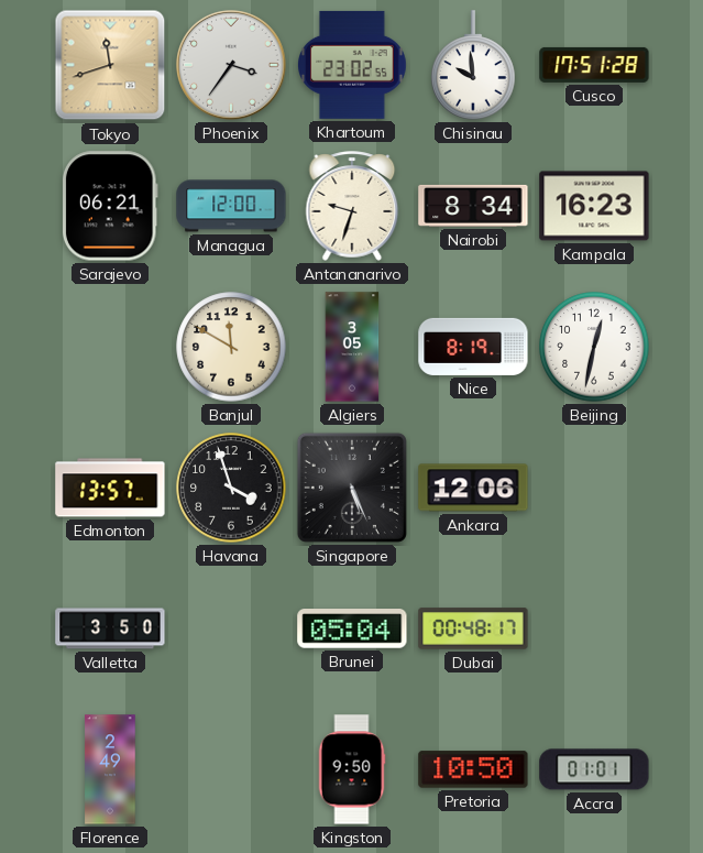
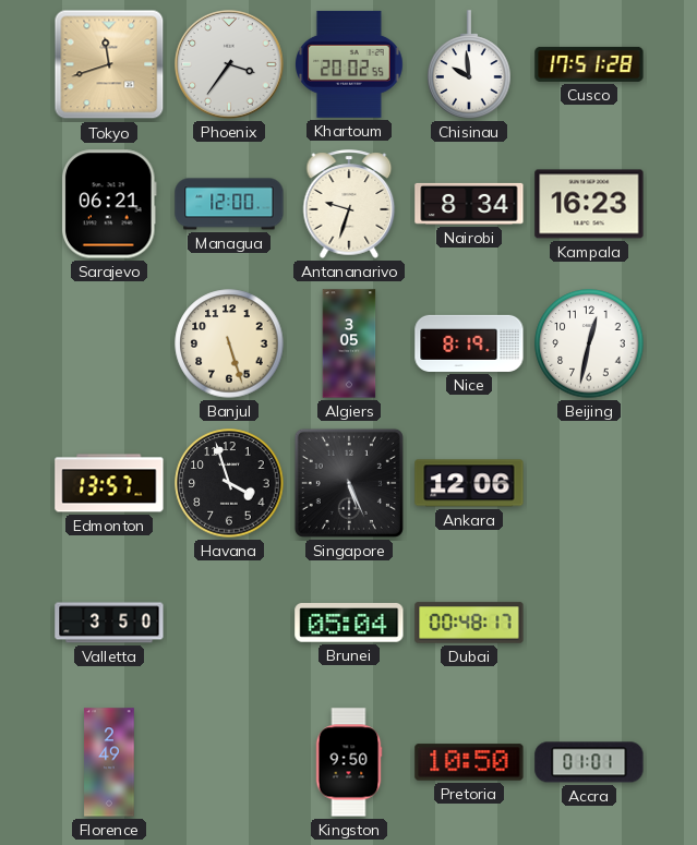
Khartoum: 23:02 -> 20:02
Banjul: 11:50 -> 5:27
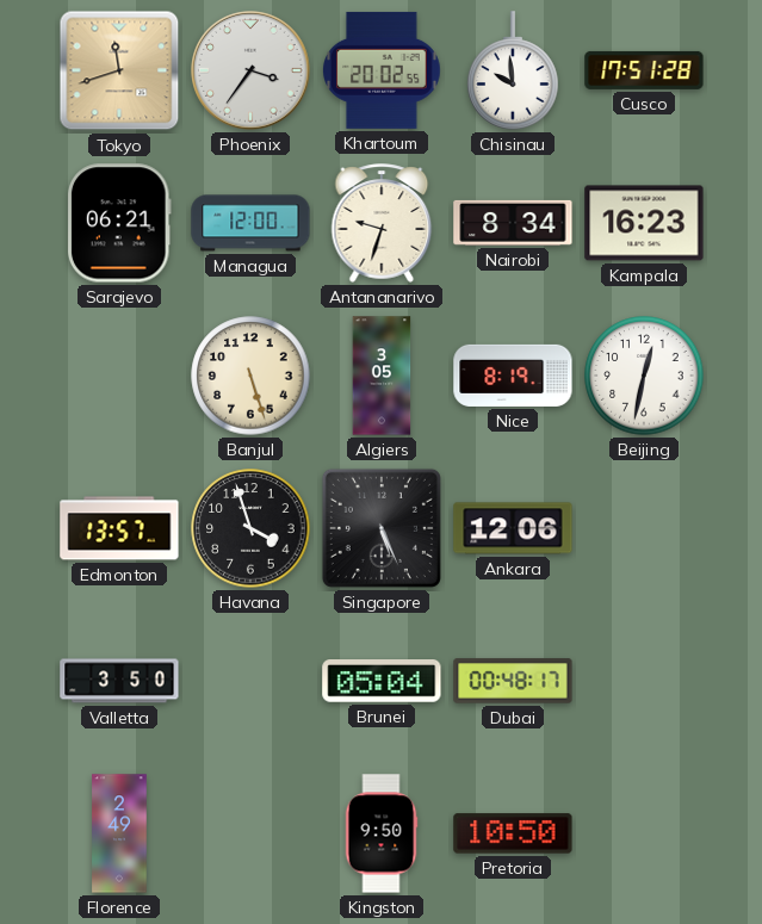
Accra: 01:01 -> none
